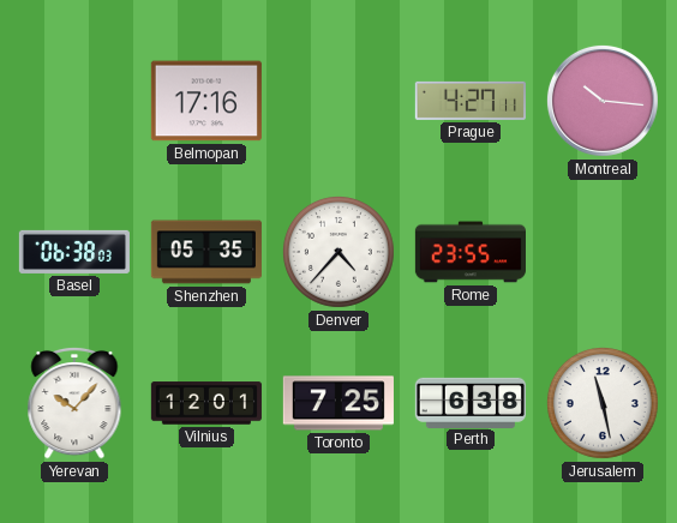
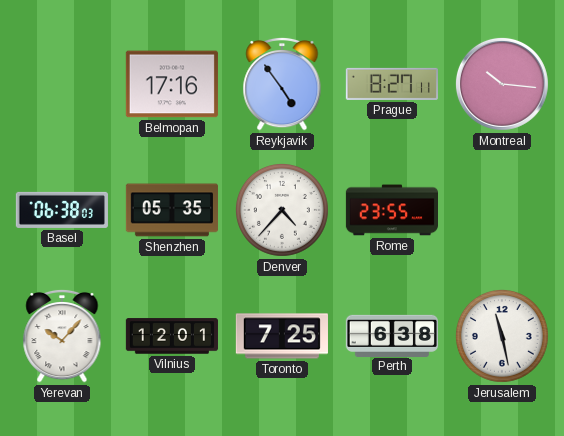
Reykjavik: none -> 4:54
Prague: 4:27 -> 8:27
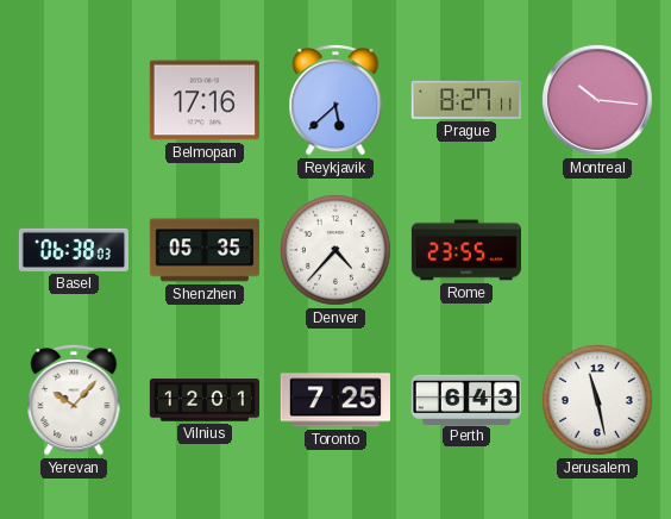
Reykjavik: 4:54 -> 5:38
Perth: 6:38 -> 6:43
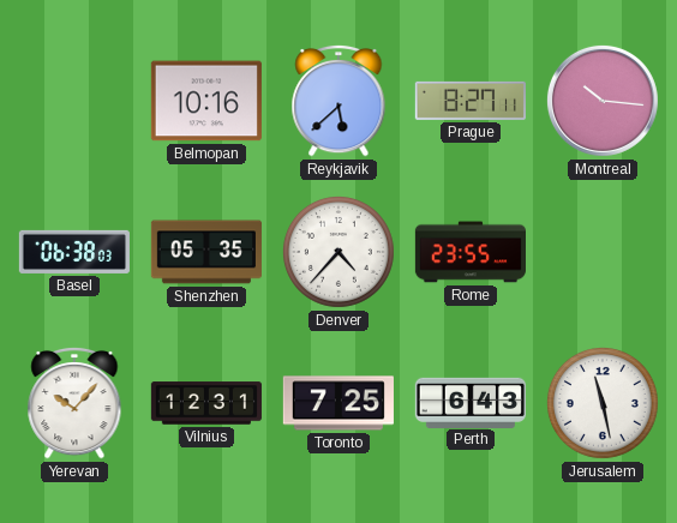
Belmopan: 17:16 -> 10:16
Vilnius: 12:01 -> 12:31
